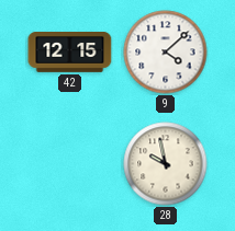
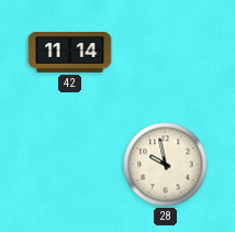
42: 12:15 -> 11:14
9: 4:08 -> none
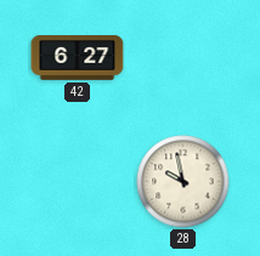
42: 11:14 -> 6:27
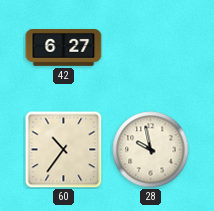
60: none -> 10:36
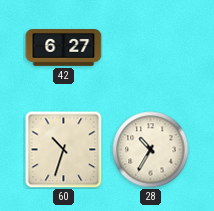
60: 10:36 -> 10:33
28: 9:58 -> 10:35
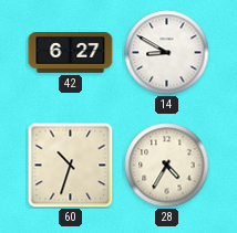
14: none -> 8:50
28: 10:35 -> 4:35
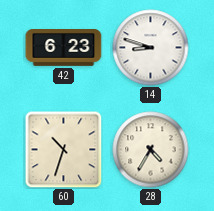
42: 6:27 -> 6:23
14: 8:50 -> 8:48
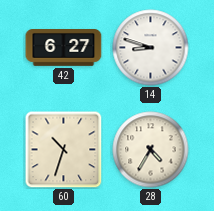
42: 6:23 -> 6:27
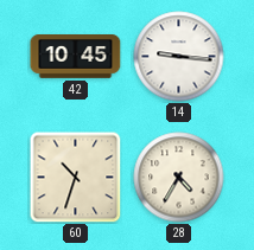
42: 6:27 -> 10:45
14: 8:48 -> 9:16
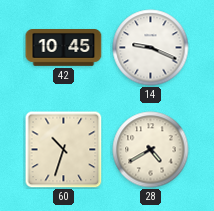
14: 9:16 -> 9:19
28: 4:35 -> 4:40
